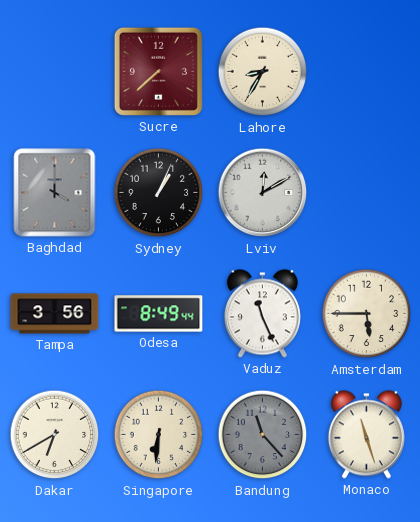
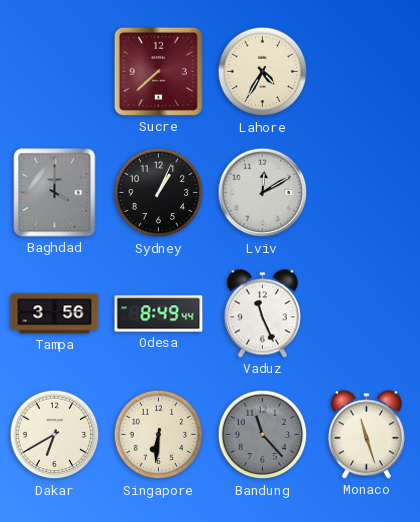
Lahore: 8:35 -> 4:35
Amsterdam: 5:45 -> none
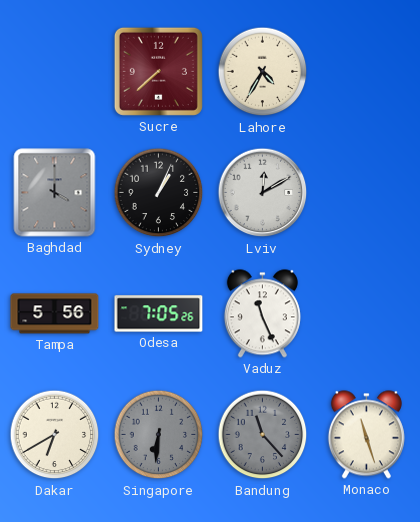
Tampa: 3:56 -> 5:56
Odesa: 8:49 -> 7:05
Singapore dial: cream -> grey
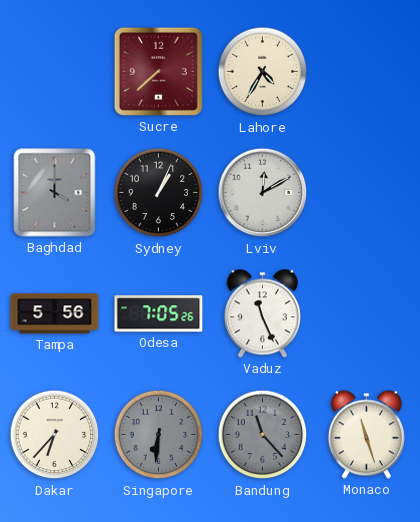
Dakar: 6:40 -> 6:37
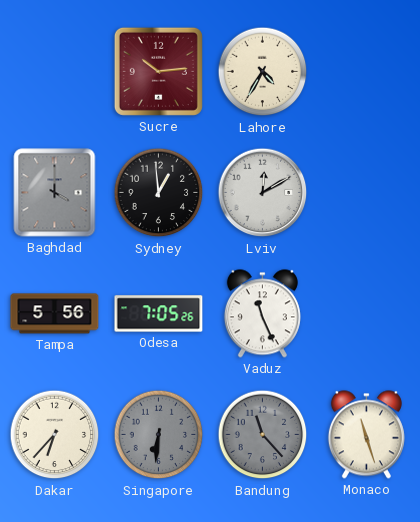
Sucre: 7:38 -> 10:14
Sydney: 1:04 -> 12:59
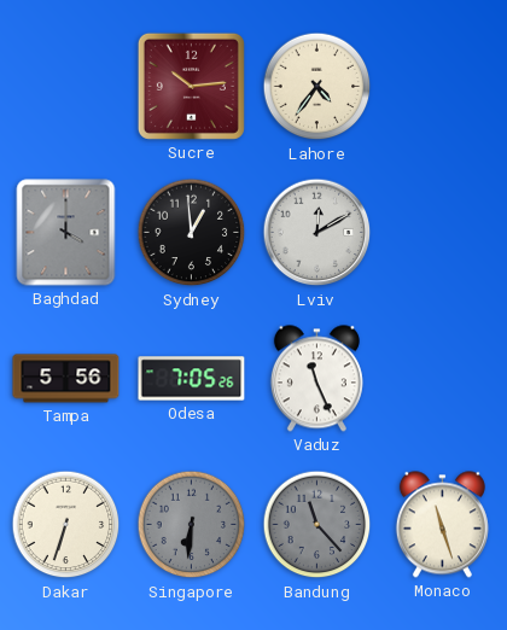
Lahore: 4:35 -> 4:36
Dakar: 6:37 -> 6:33
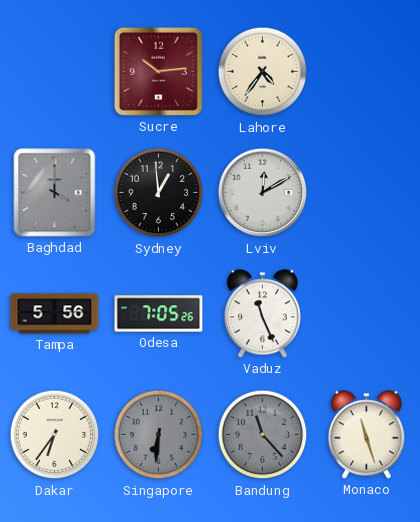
Dakar: 6:33 -> 6:36
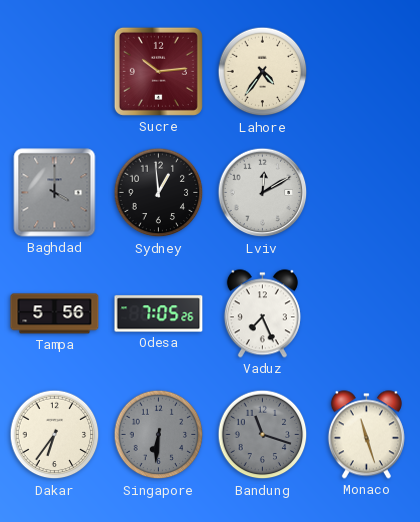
Vaduz: 11:26 -> 7:26
Bandung: 11:23 -> 11:18
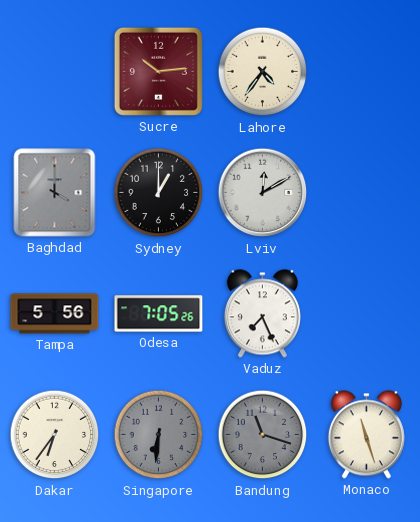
Sydney: 12:59 -> 1:00
